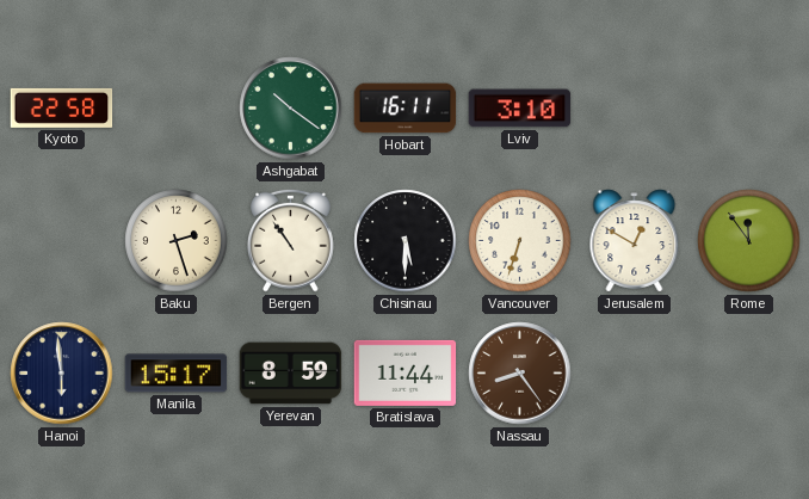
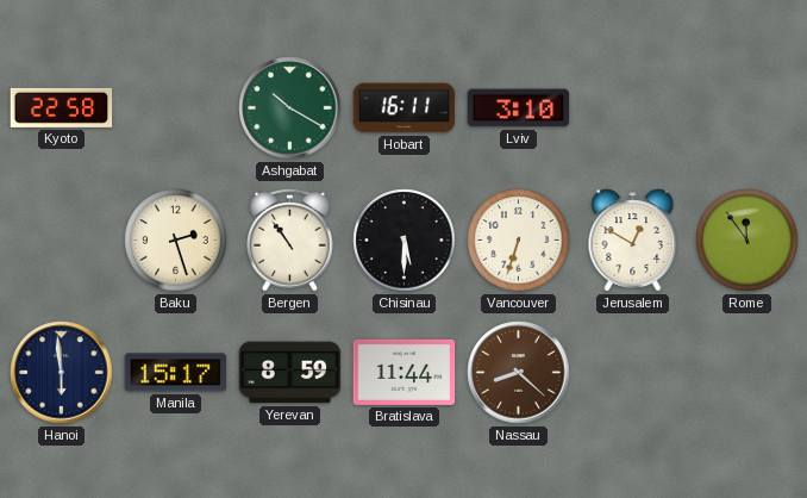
Ashgabat: 10:21 -> 10:20
Nassau: 8:24 -> 8:22
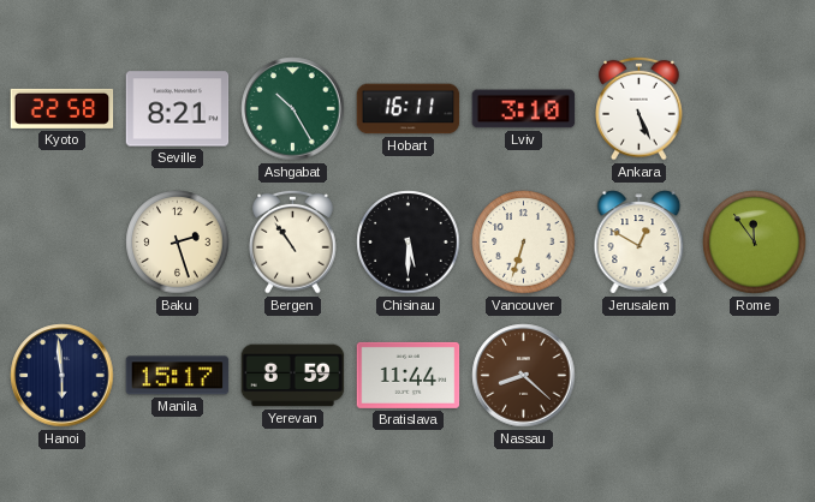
Seville: none -> 8:21
Ashgabat: 10:20 -> 10:25
Ankara: none -> 5:26
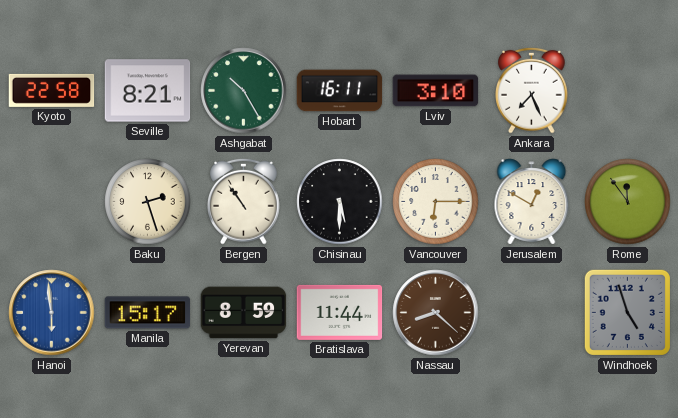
Ankara: 5:26 -> 7:26
Vancouver: 6:33 -> 6:15
Hanoi dial: navy -> blue
Windhoek: none -> 4:57
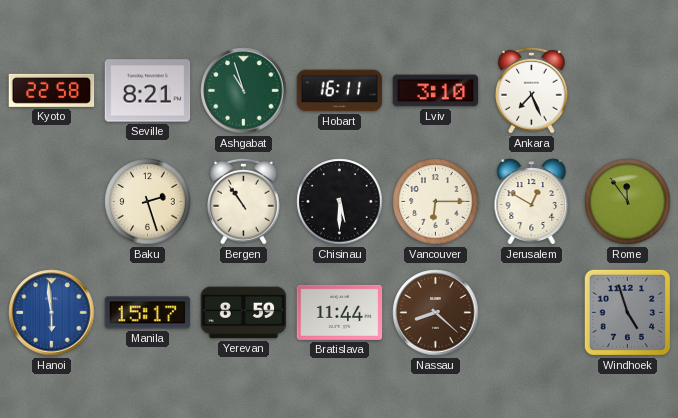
Ashgabat: 10:25 -> 10:57
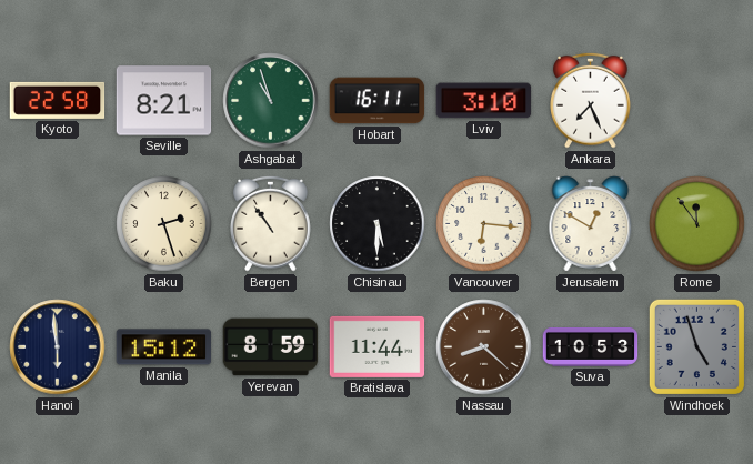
Vancouver: 6:15 -> 6:16
Hanoi dial: blue -> navy
Manila: 15:17 -> 15:12
Suva: none -> 10:53
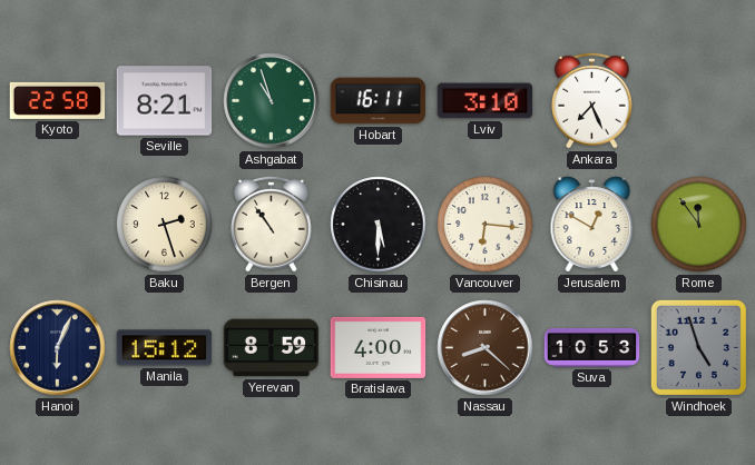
Hanoi: 5:59 -> 6:04
Bratislava: 11:44 -> 4:00
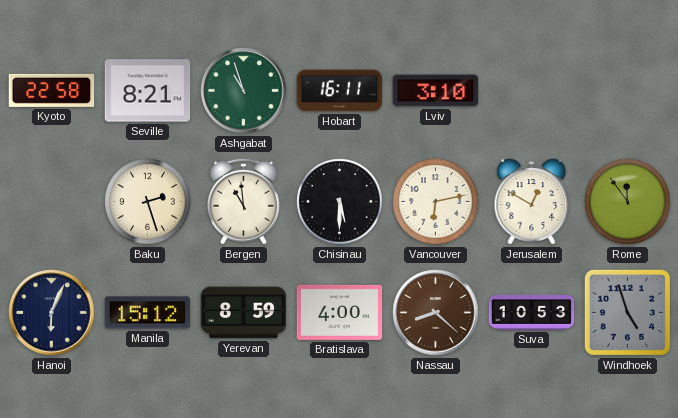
Ankara: 7:26 -> none
Bergen: 10:54 -> 10:59
Vancouver: 6:16 -> 6:13
